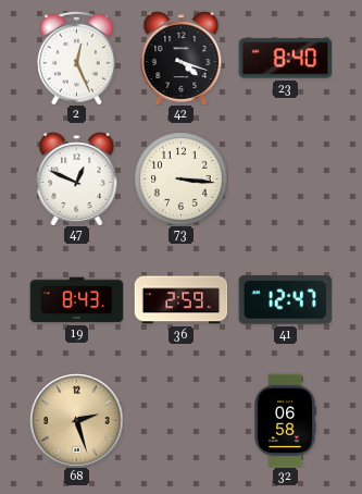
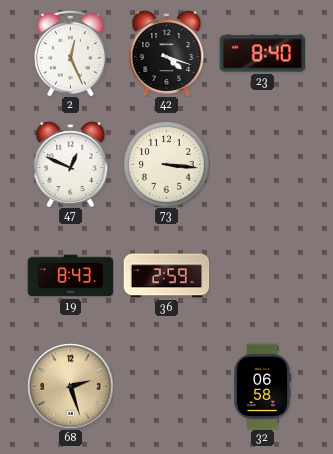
41: 12:47 -> none
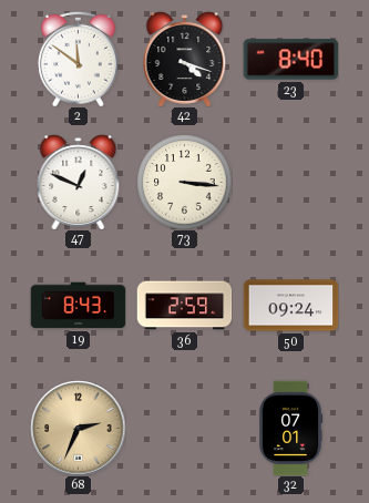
2: 12:26 -> 11:51
50: none -> 09:24
68: 2:27 -> 2:34
32: 06:58 -> 07:01
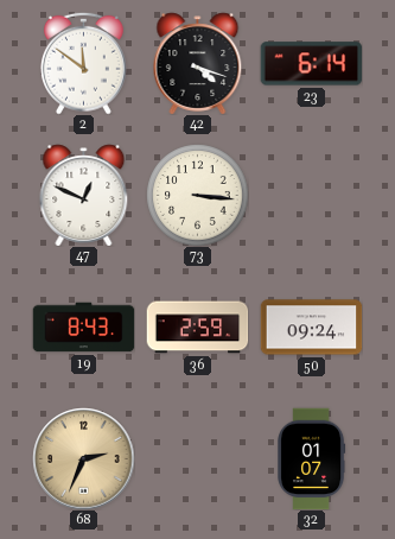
23: 8:40 -> 6:14
32: 07:01 -> 01:07
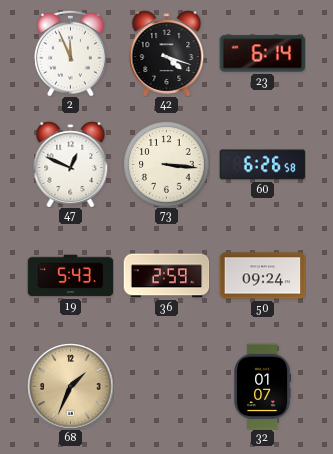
2: 11:51 -> 11:56
60: none -> 6:26
19: 8:43 -> 5:43
68: 2:34 -> 1:34
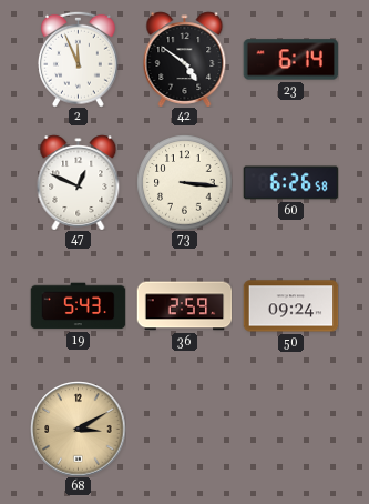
42: 4:18 -> 4:51
68: 1:34 -> 3:10
32: 01:07 -> none
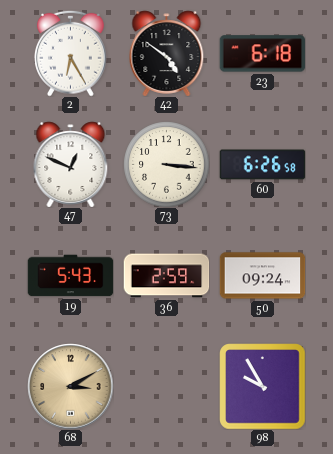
2: 11:56 -> 6:25
23: 6:14 -> 6:18
98: none -> 9:55
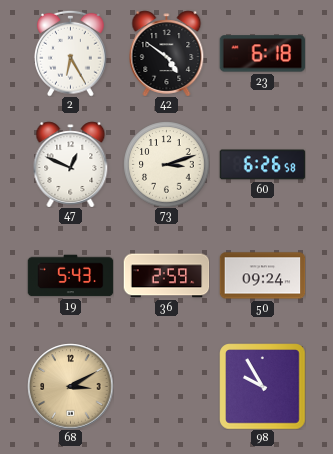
73: 3:16 -> 3:12
